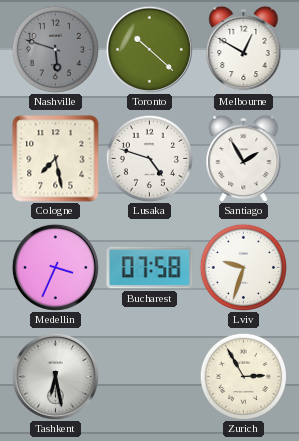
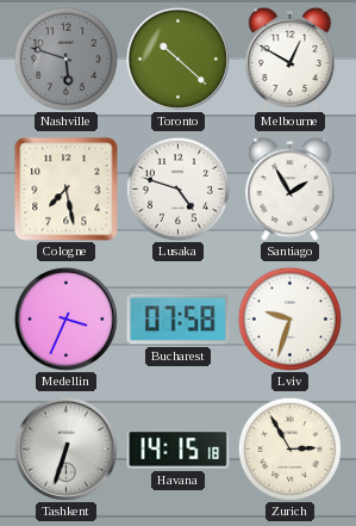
Tashkent: 6:28 -> 6:33
Havana: none -> 14:15
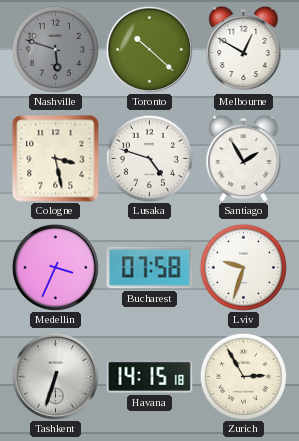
Cologne: 7:28 -> 3:28
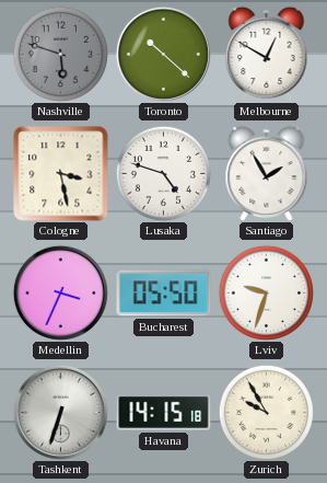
Bucharest: 07:58 -> 05:50
Zurich: 2:55 -> 9:55
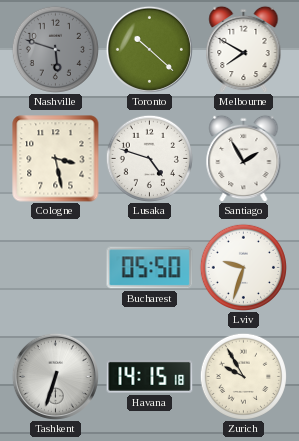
Melbourne: 12:50 -> 7:50
Medellin: 3:34 -> none
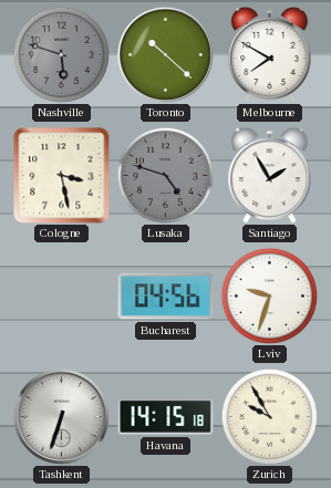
Lusaka dial: white -> grey
Bucharest: 05:50 -> 04:56
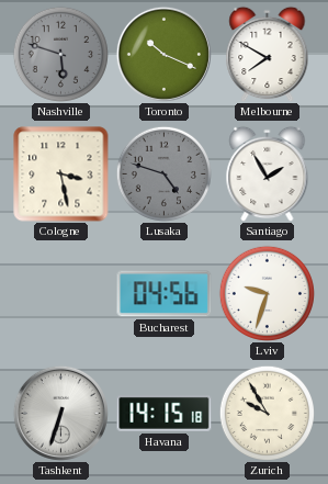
Toronto: 10:22 -> 10:19
